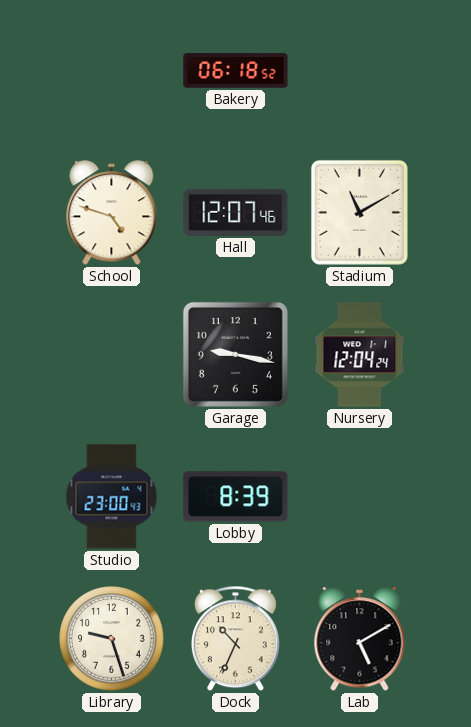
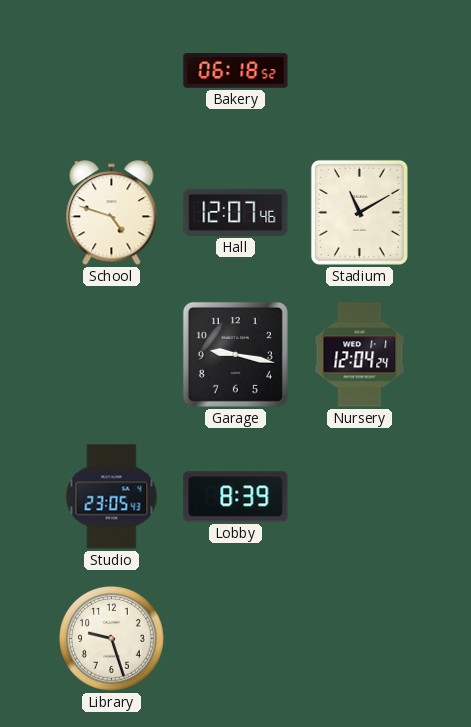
Studio: 23:00 -> 23:05
Dock: 10:34 -> none
Lab: 5:10 -> none
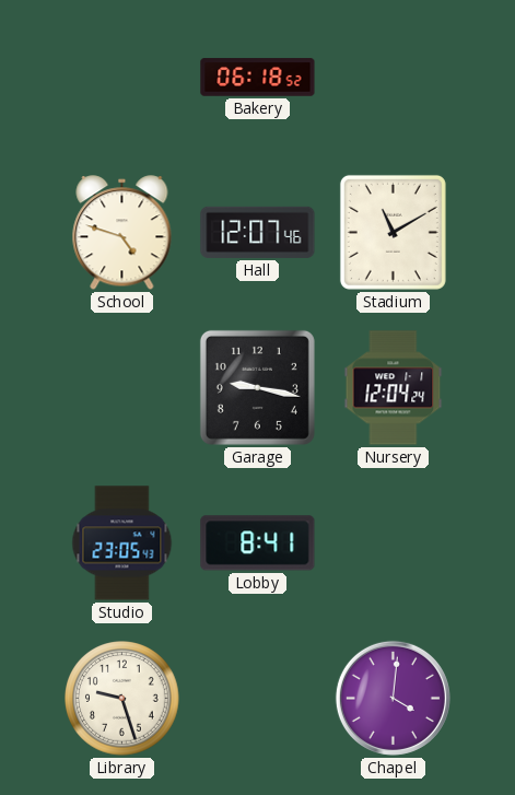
Lobby: 8:39 -> 8:41
Chapel: none -> 4:01
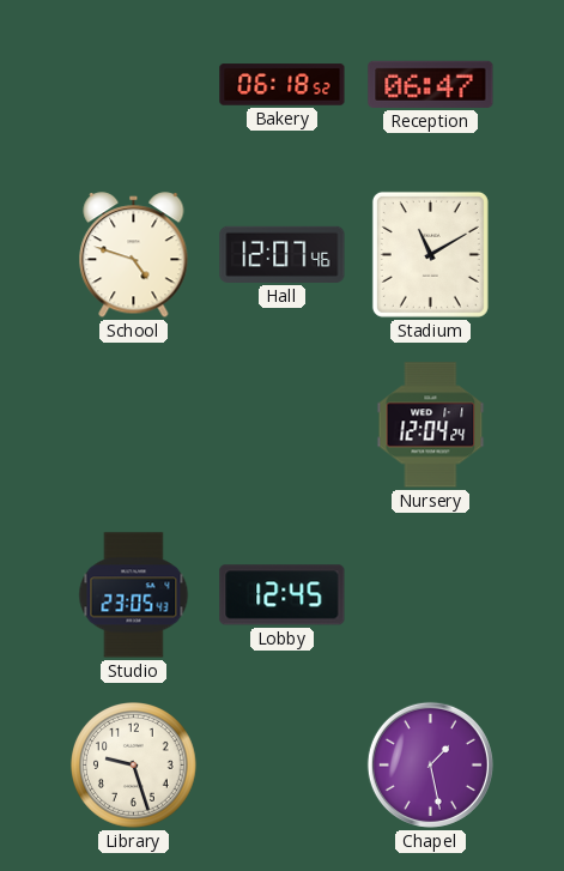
Reception: none -> 06:47
Garage: 9:17 -> none
Lobby: 8:41 -> 12:45
Chapel: 4:01 -> 1:28
